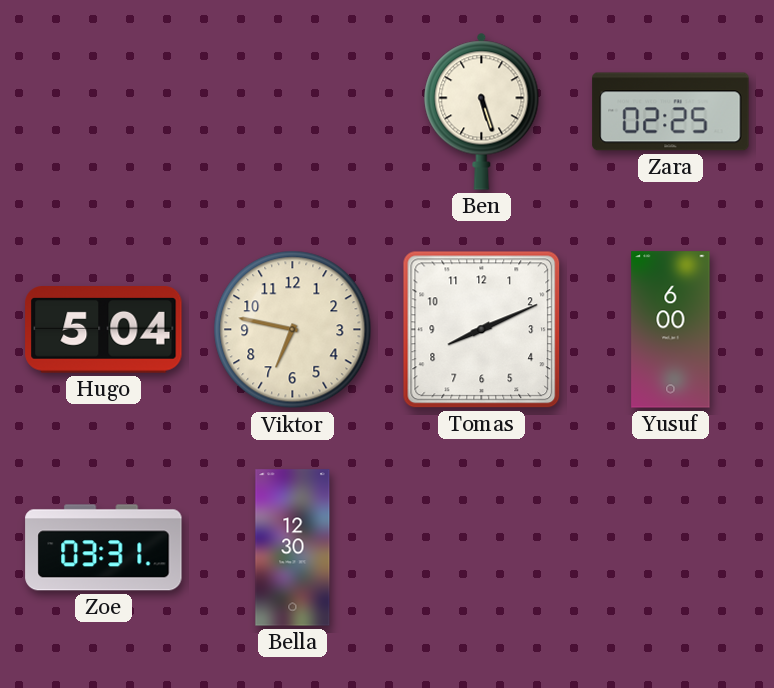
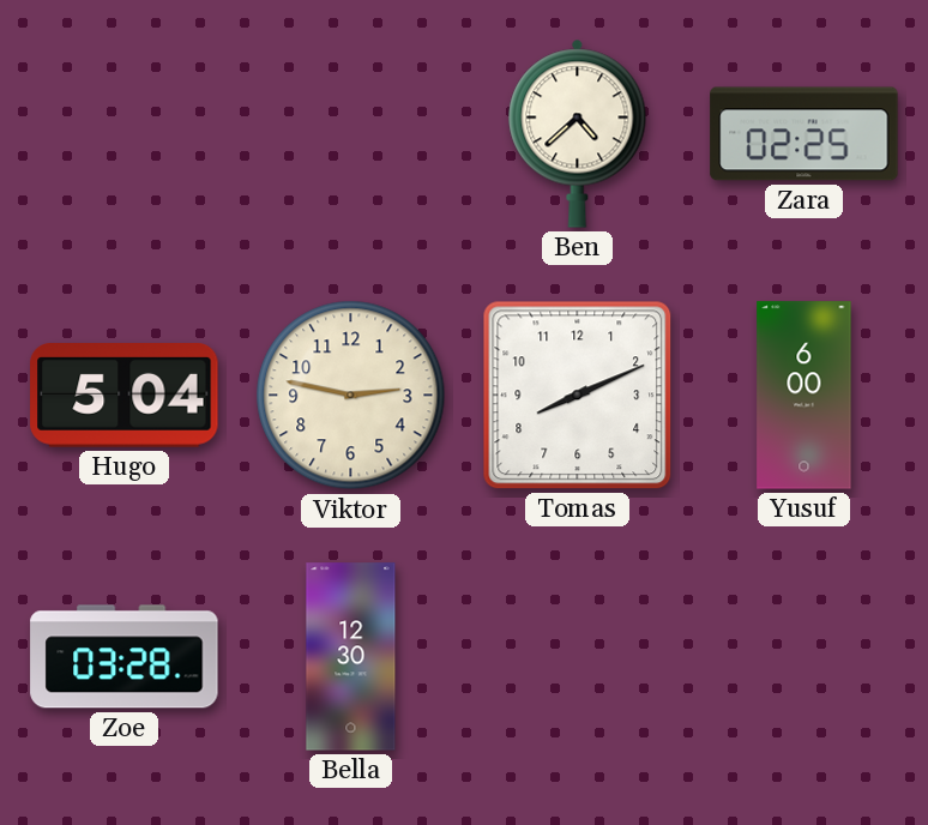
Ben: 5:27 -> 4:38
Viktor: 6:47 -> 2:47
Zoe: 03:31 -> 03:28
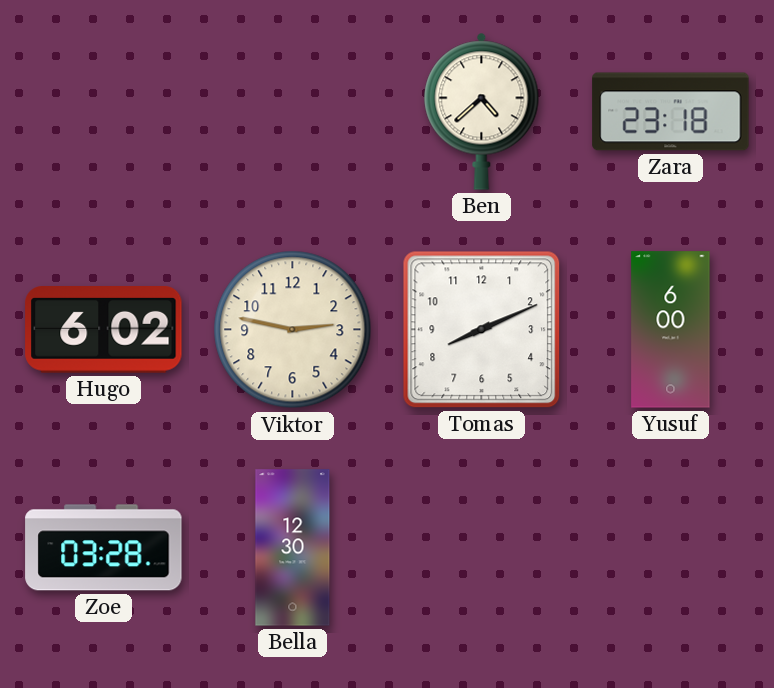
Zara: 02:25 -> 23:18
Hugo: 5:04 -> 6:02
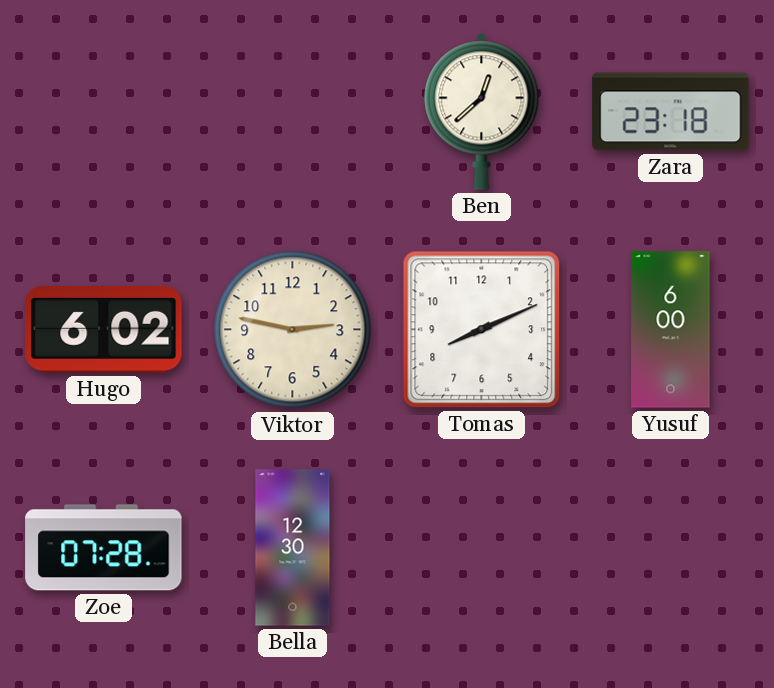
Ben: 4:38 -> 12:38
Zoe: 03:28 -> 07:28
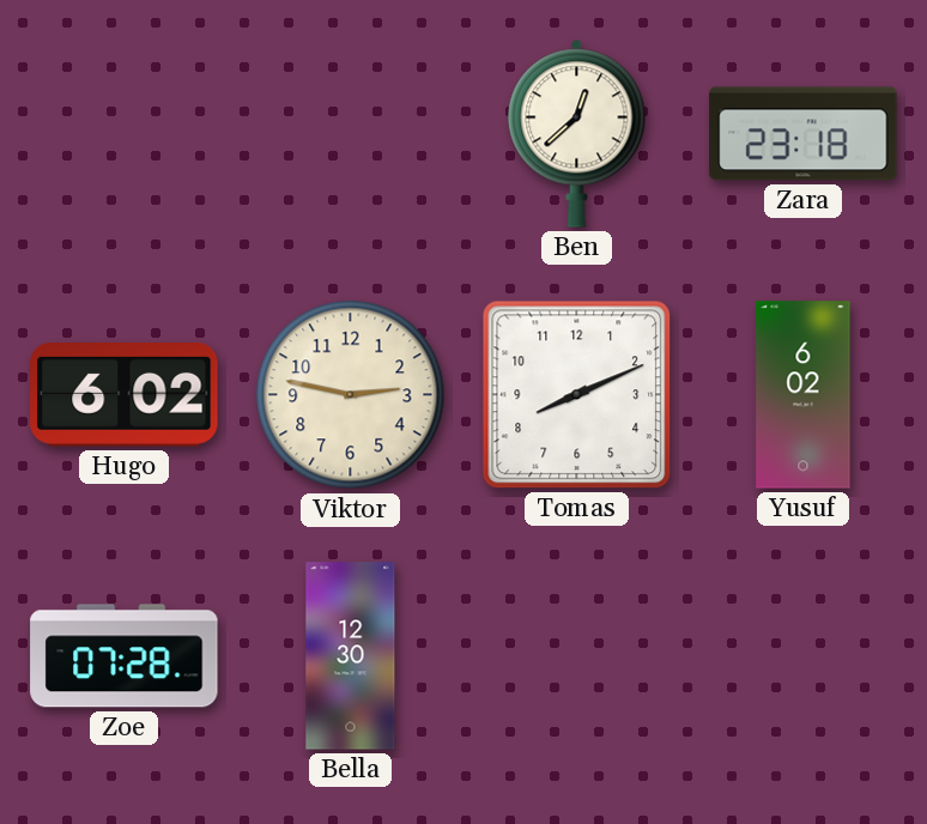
Yusuf: 6:00 -> 6:02
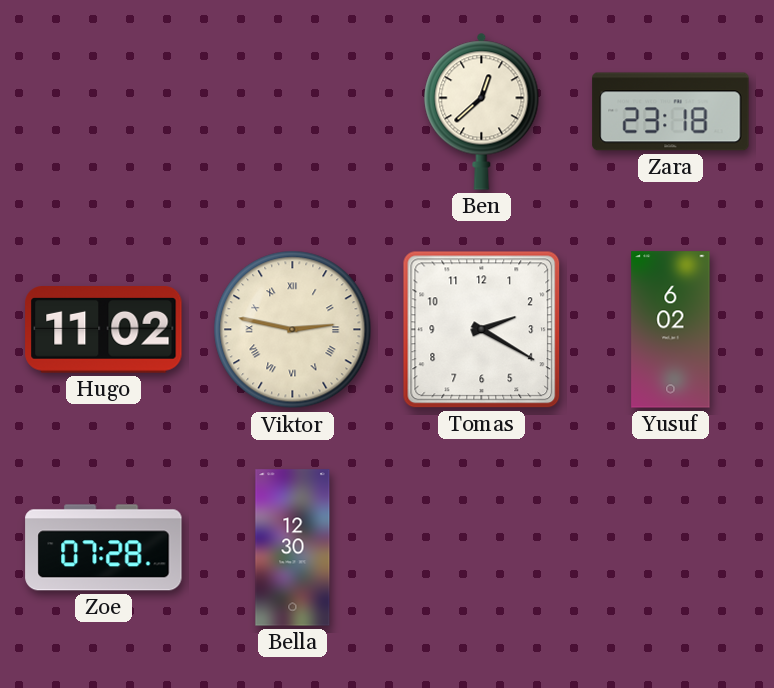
Hugo: 6:02 -> 11:02
Viktor numerals: Arabic -> Roman
Tomas: 8:11 -> 2:20
